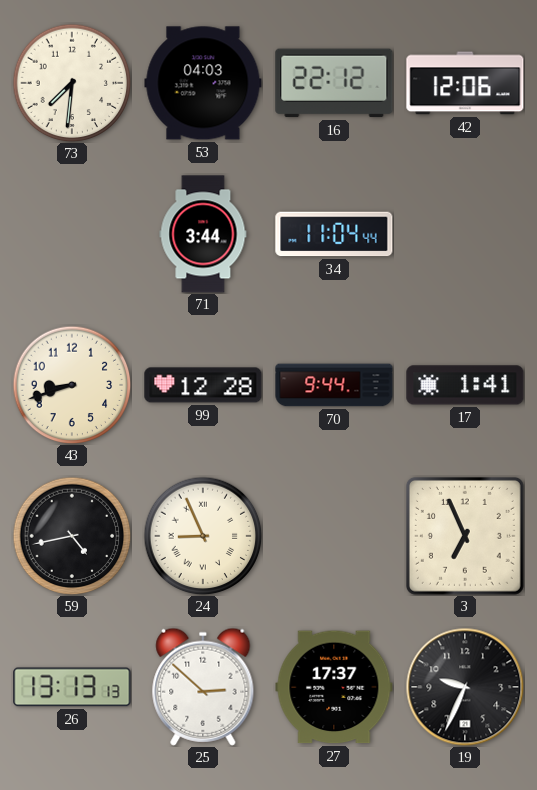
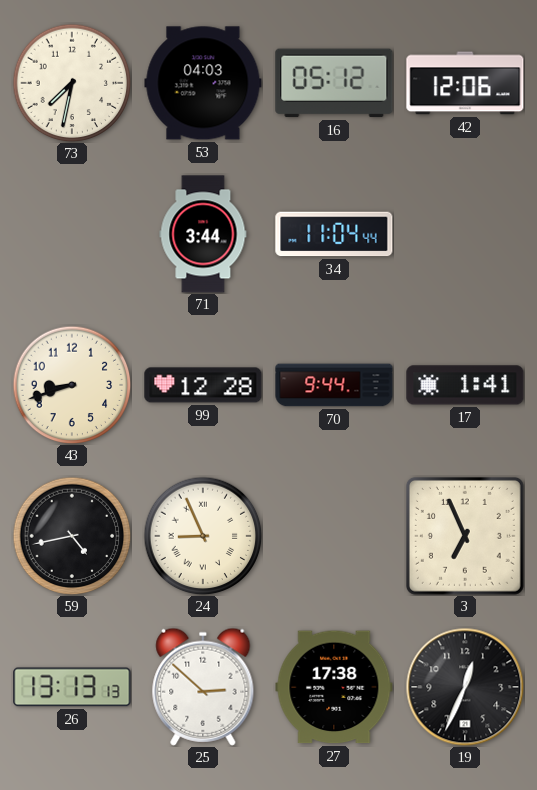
73: 7:31 -> 7:32
16: 22:12 -> 05:12
27: 17:37 -> 17:38
19: 9:34 -> 12:34
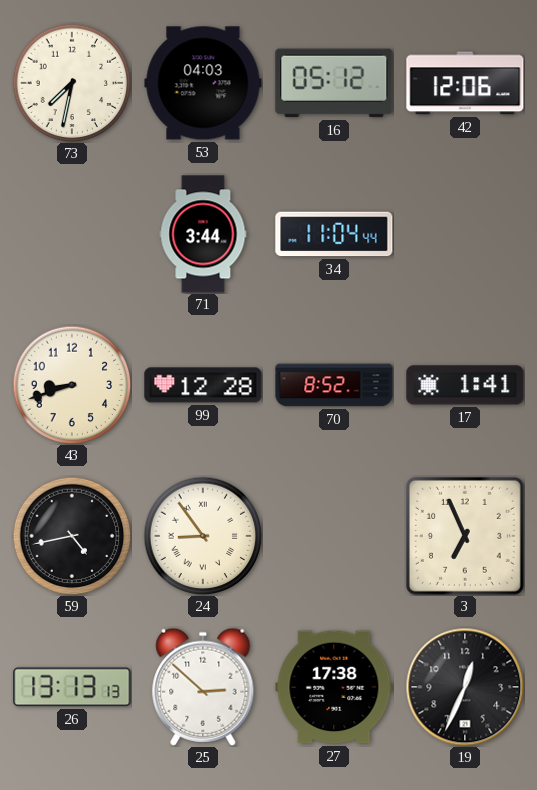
70: 9:44 -> 8:52
24: 8:56 -> 8:54
